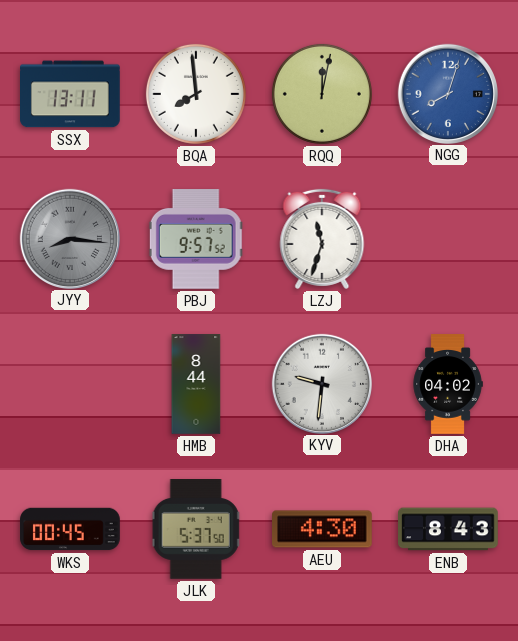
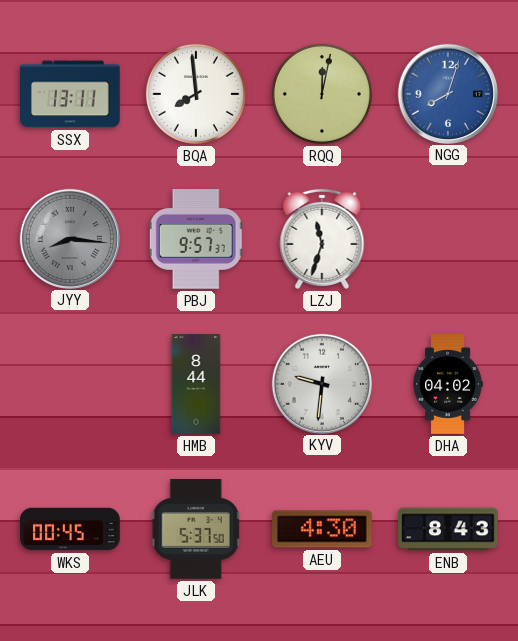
PBJ: 9:57:52 -> 9:57:37
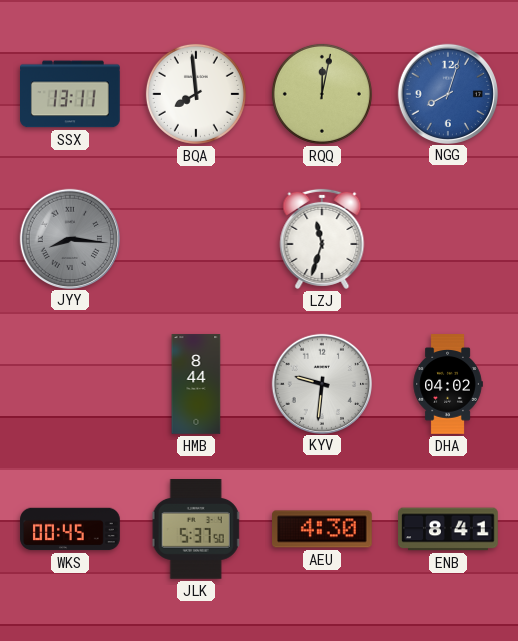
PBJ: 9:57 -> none
ENB: 8:43 -> 8:41
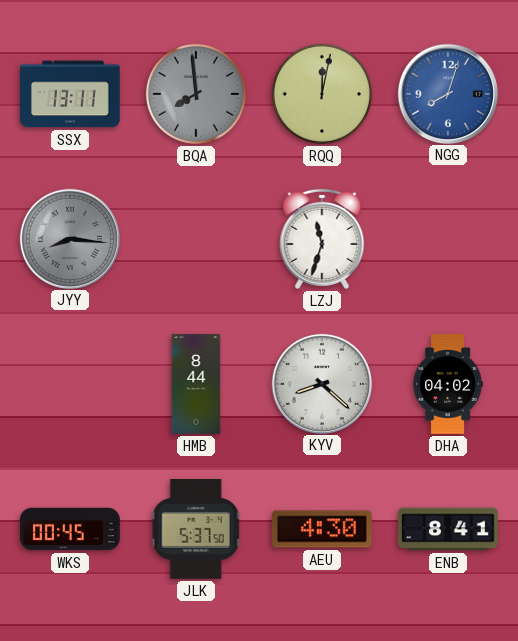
BQA dial: white -> grey
KYV: 9:31 -> 8:22
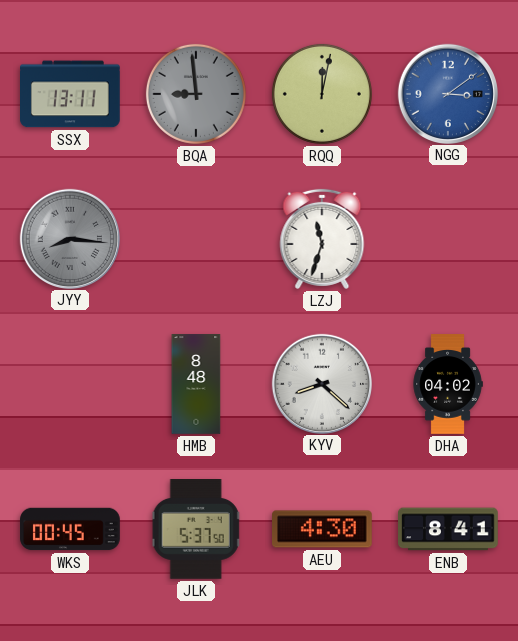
BQA: 7:59 -> 8:59
NGG: 8:03 -> 3:09
HMB: 8:44 -> 8:48
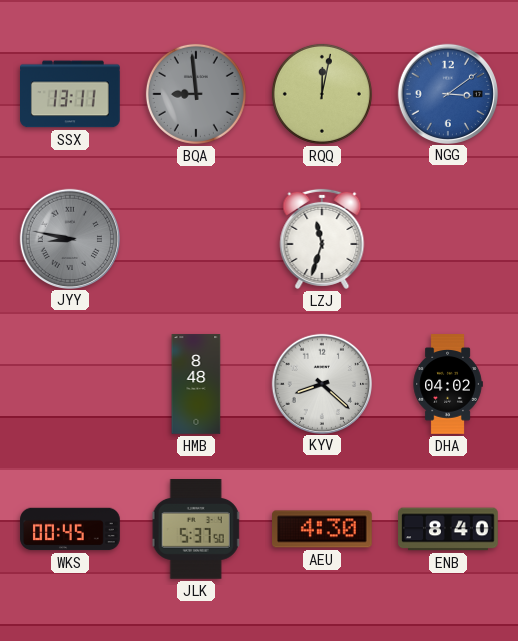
JYY: 8:16 -> 8:47
ENB: 8:41 -> 8:40
